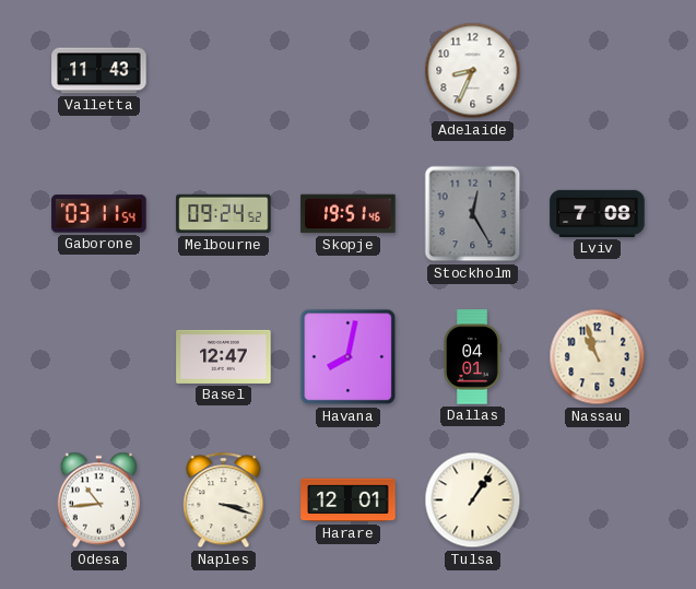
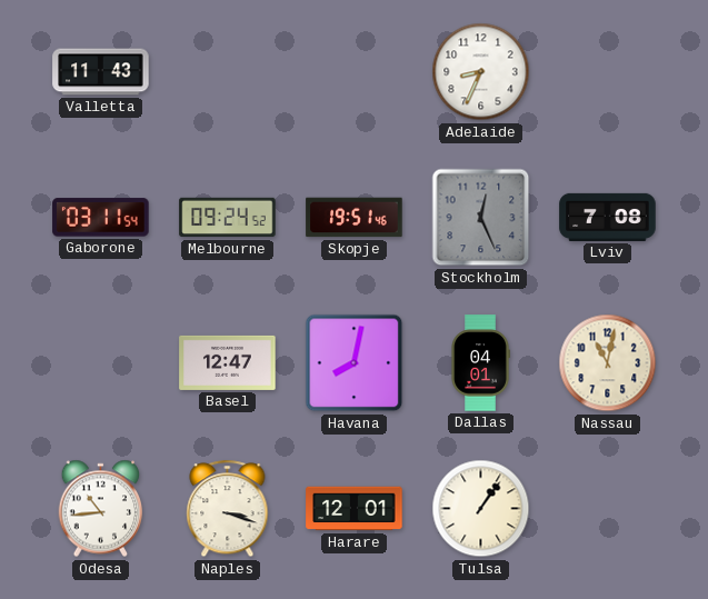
Stockholm: 12:25 -> 12:26
Nassau: 10:57 -> 11:02
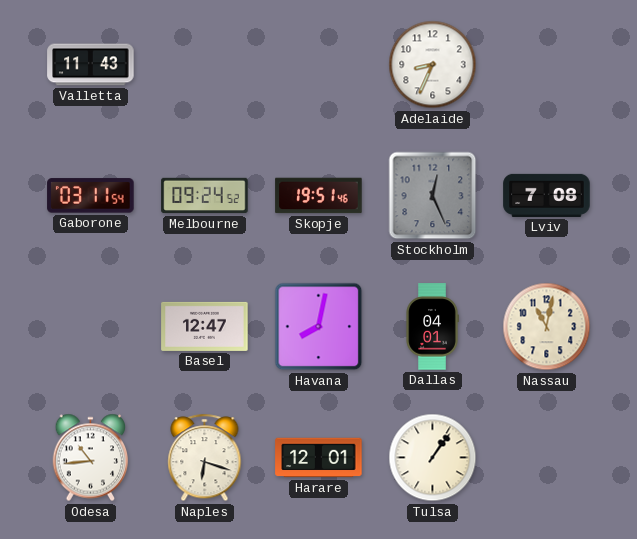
Naples: 3:18 -> 6:18
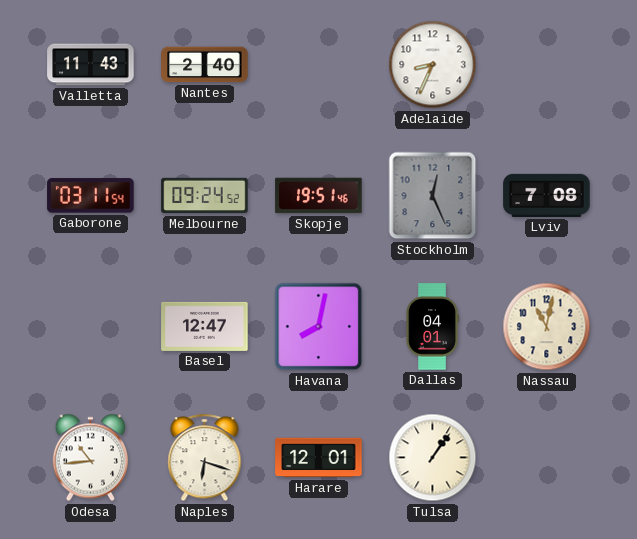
Nantes: none -> 2:40
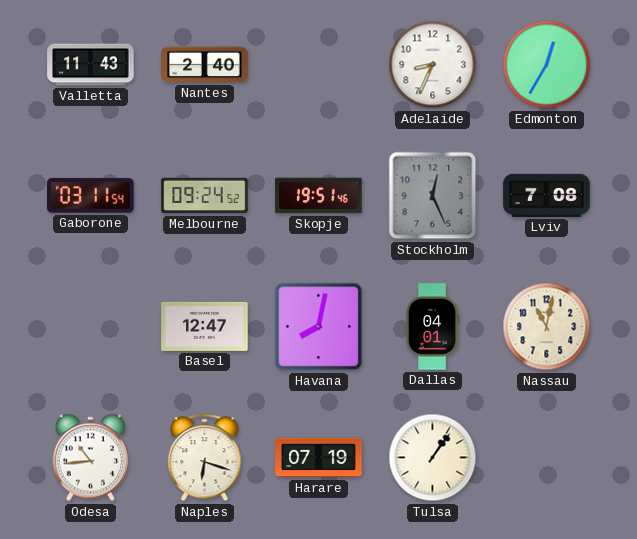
Edmonton: none -> 12:35
Harare: 12:01 -> 07:19
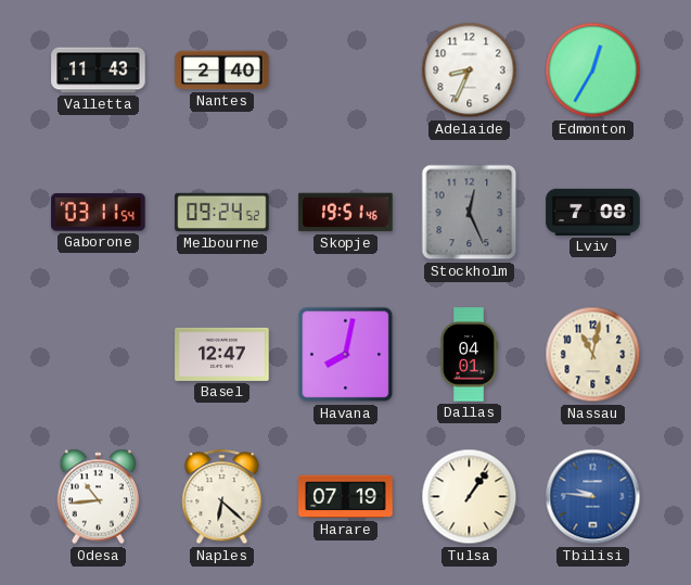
Naples: 6:18 -> 6:22
Tbilisi: none -> 9:46
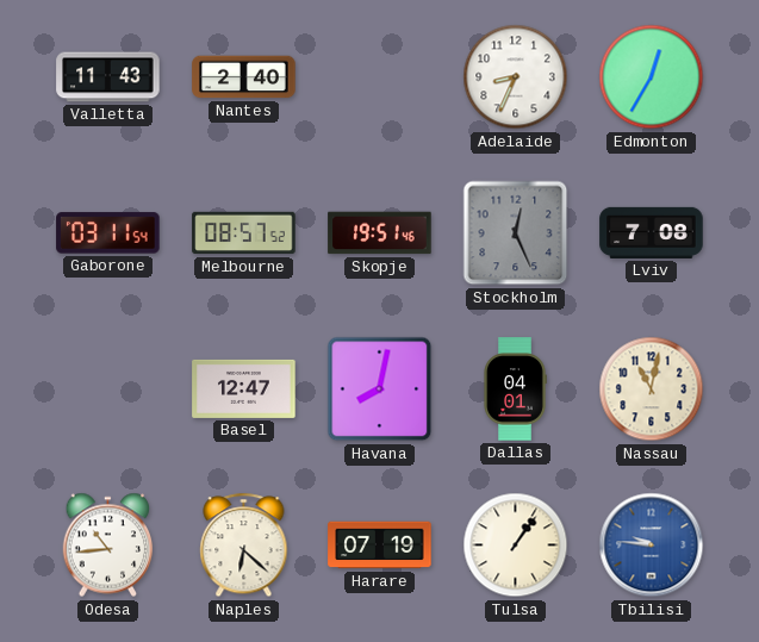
Melbourne: 09:24 -> 08:57
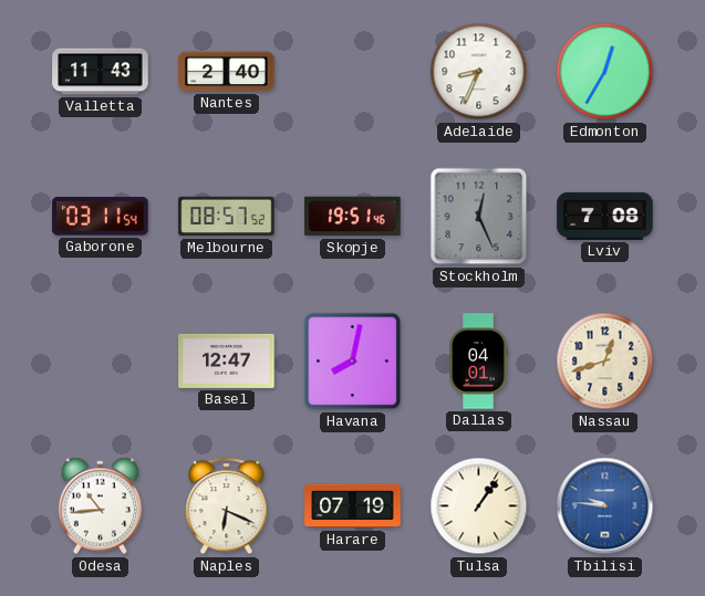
Nassau: 11:02 -> 12:42
Naples: 6:22 -> 6:19
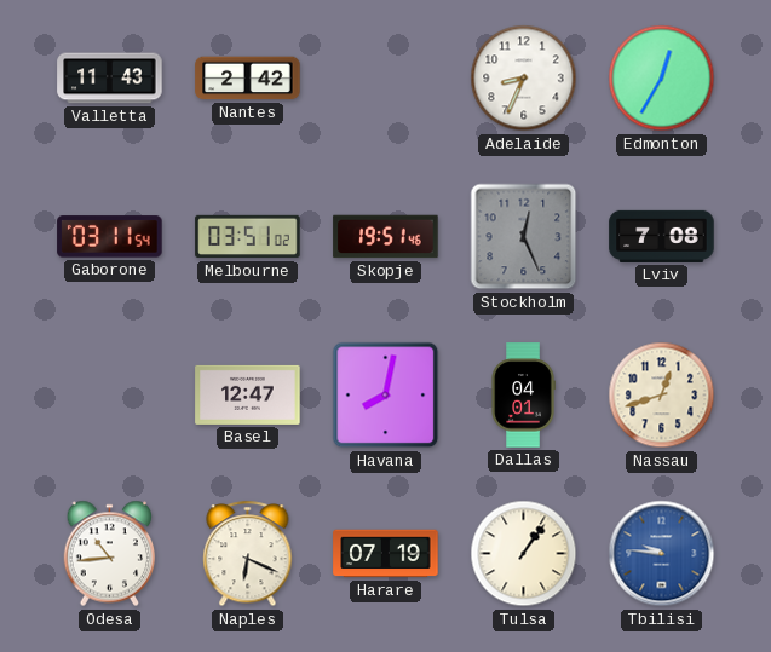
Nantes: 2:40 -> 2:42
Melbourne: 08:57 -> 03:51
